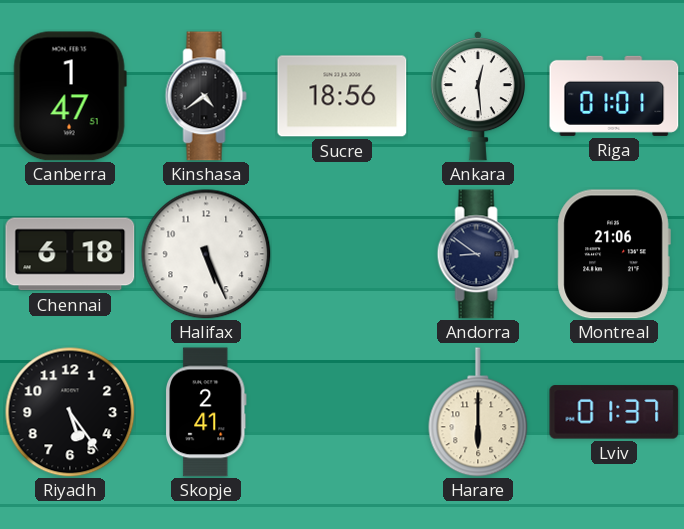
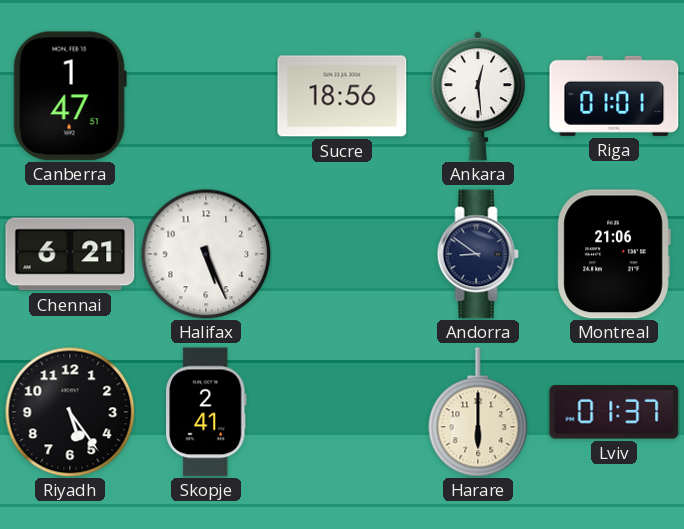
Kinshasa: 4:39 -> none
Chennai: 6:18 -> 6:21
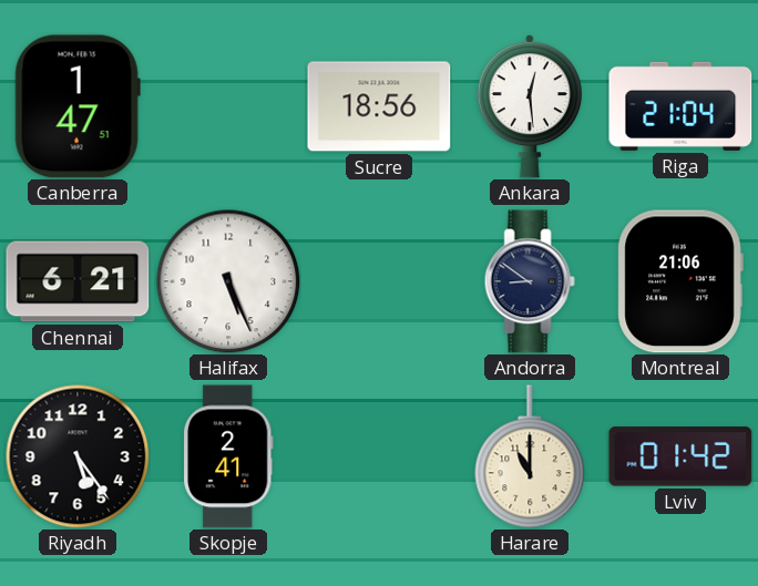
Riga: 01:01 -> 21:04
Harare: 6:00 -> 11:00
Lviv: 01:37 -> 01:42
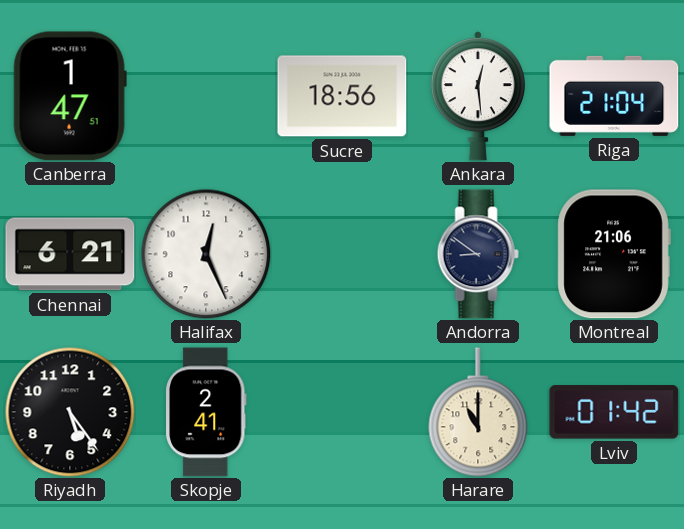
Halifax: 5:26 -> 12:26
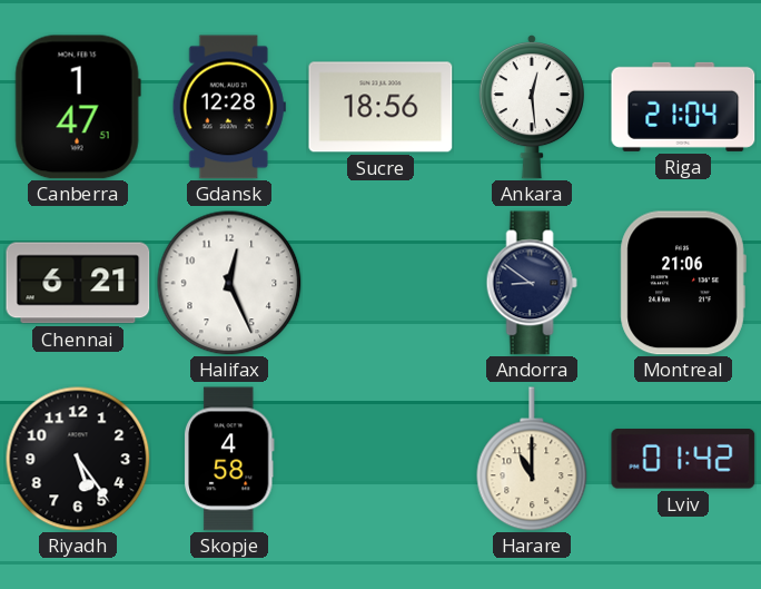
Gdansk: none -> 12:28
Skopje: 2:41 -> 4:58
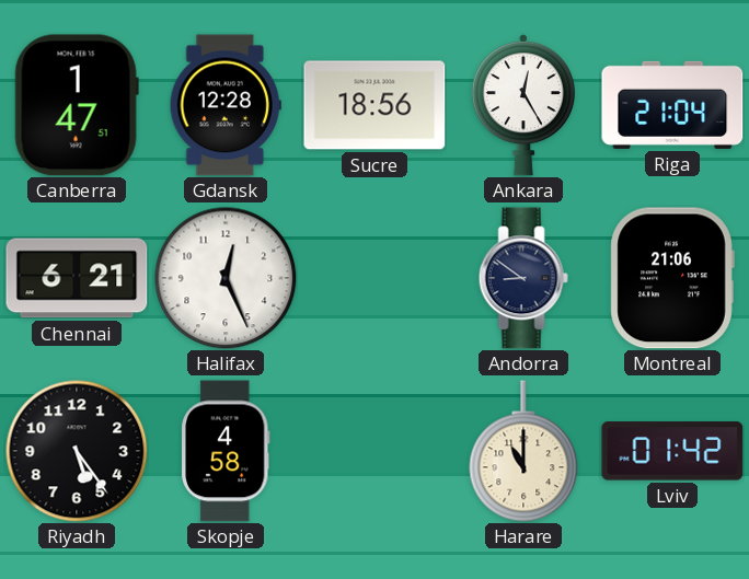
Ankara: 12:29 -> 12:25
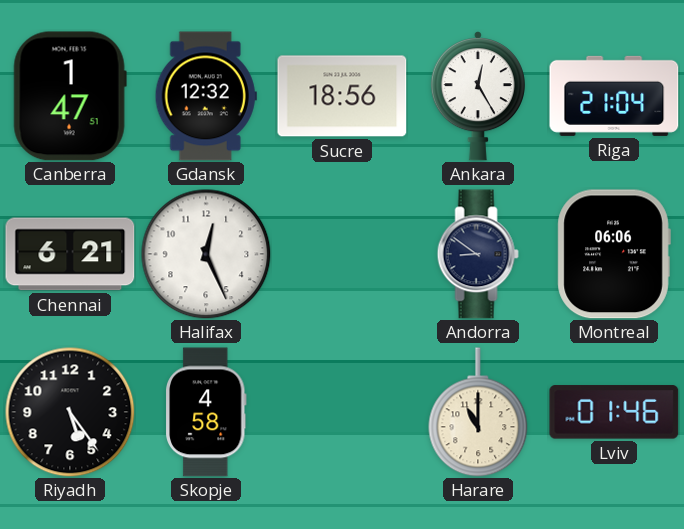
Gdansk: 12:28 -> 12:32
Montreal: 21:06 -> 06:06
Lviv: 01:42 -> 01:46
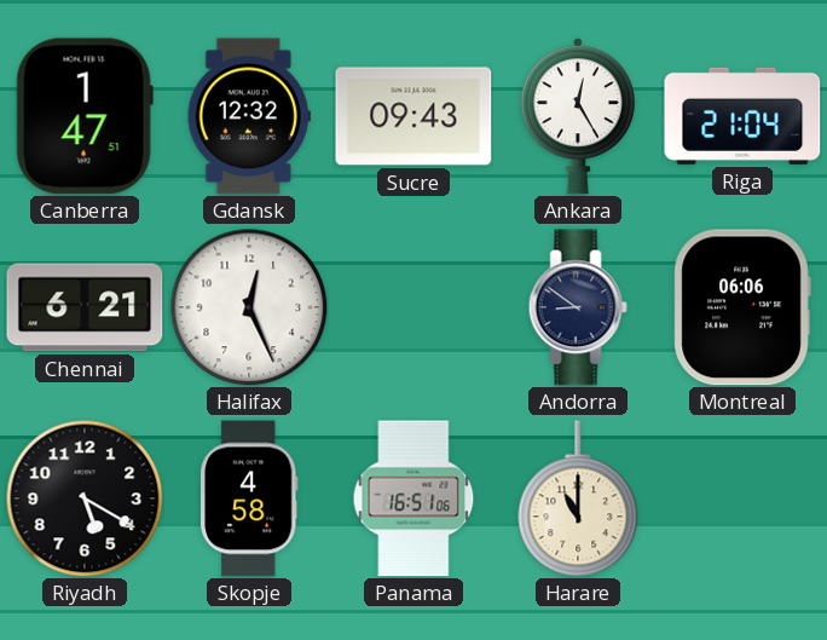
Sucre: 18:56 -> 09:43
Riyadh: 5:24 -> 5:20
Panama: none -> 16:51
Lviv: 01:46 -> none
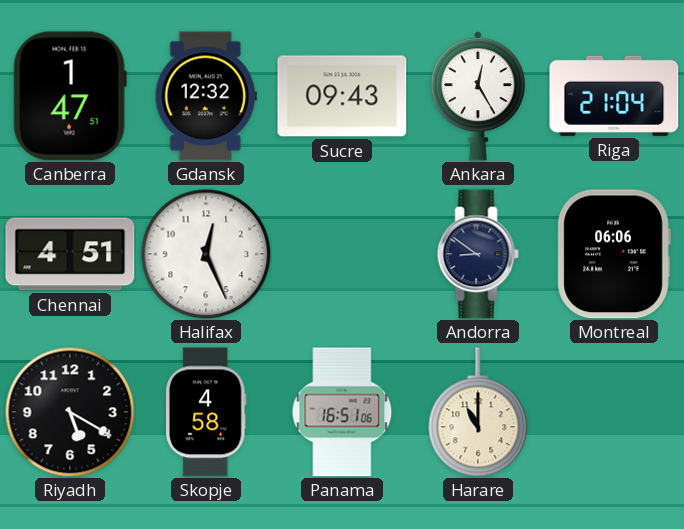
Chennai: 6:21 -> 4:51
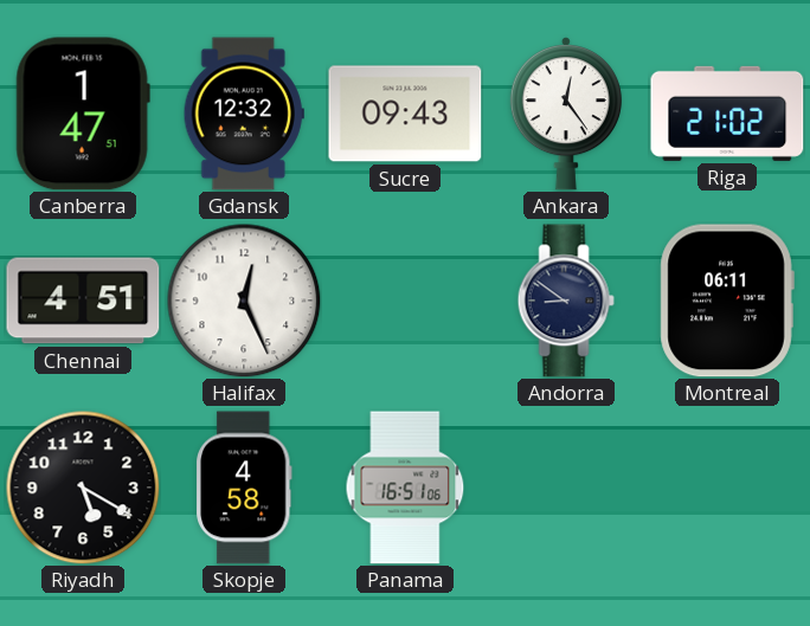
Ankara: 12:25 -> 12:24
Riga: 21:04 -> 21:02
Montreal: 06:06 -> 06:11
Harare: 11:00 -> none
